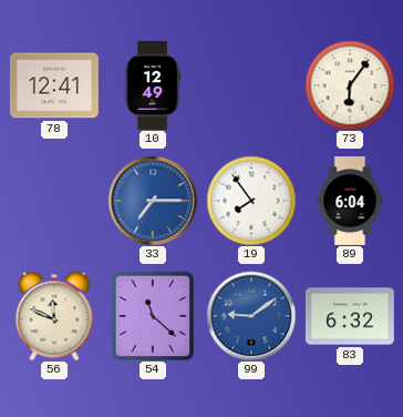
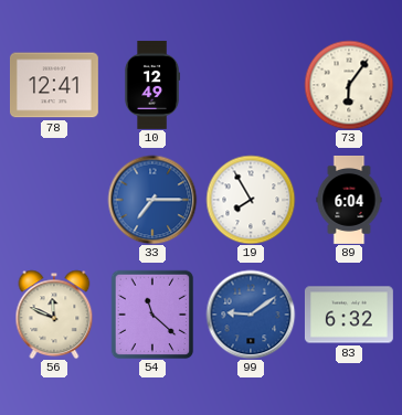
19: 7:54 -> 7:55
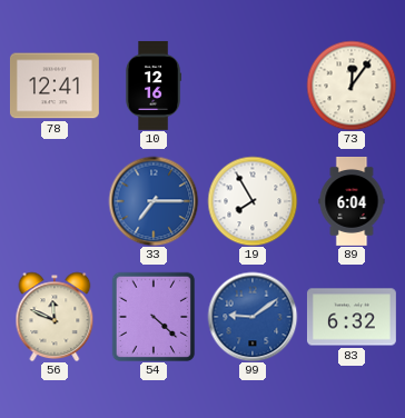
10: 12:49 -> 12:16
73: 6:06 -> 12:06
54: 11:22 -> 4:22
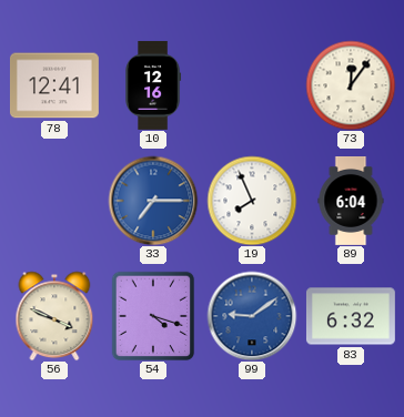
19: 7:55 -> 7:56
56: 11:49 -> 3:49
54: 4:22 -> 4:18
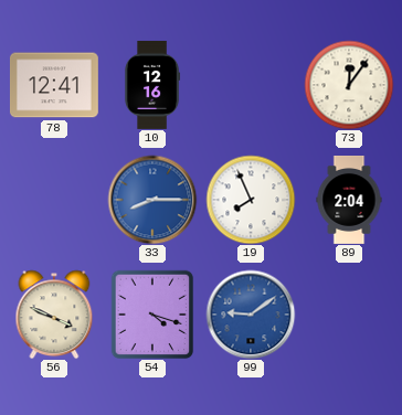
33: 7:15 -> 8:15
89: 6:04 -> 2:04
83: 6:32 -> none
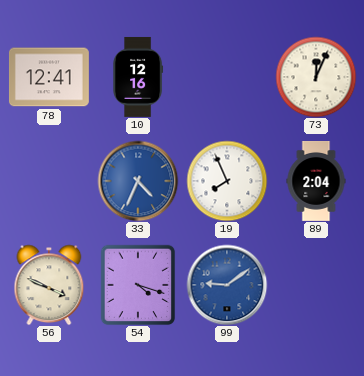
73: 12:06 -> 12:04
33: 8:15 -> 4:34
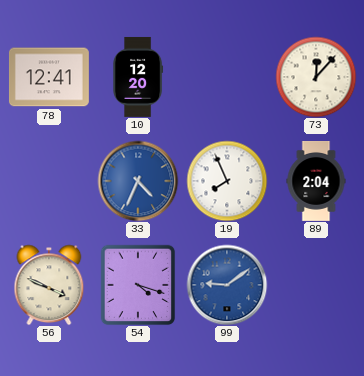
10: 12:16 -> 12:20
73: 12:04 -> 12:07
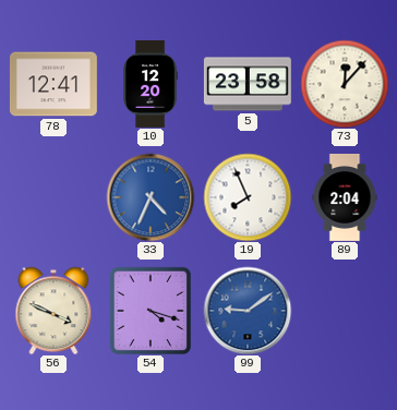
5: none -> 23:58
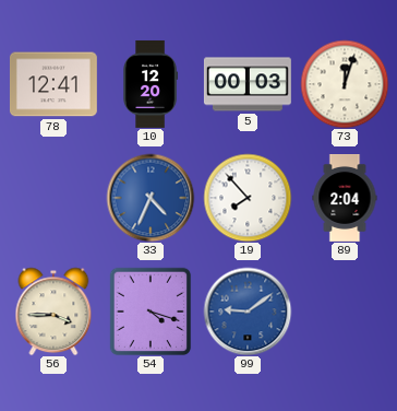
5: 23:58 -> 00:03
73: 12:07 -> 12:03
19: 7:56 -> 7:53
56: 3:49 -> 3:45
